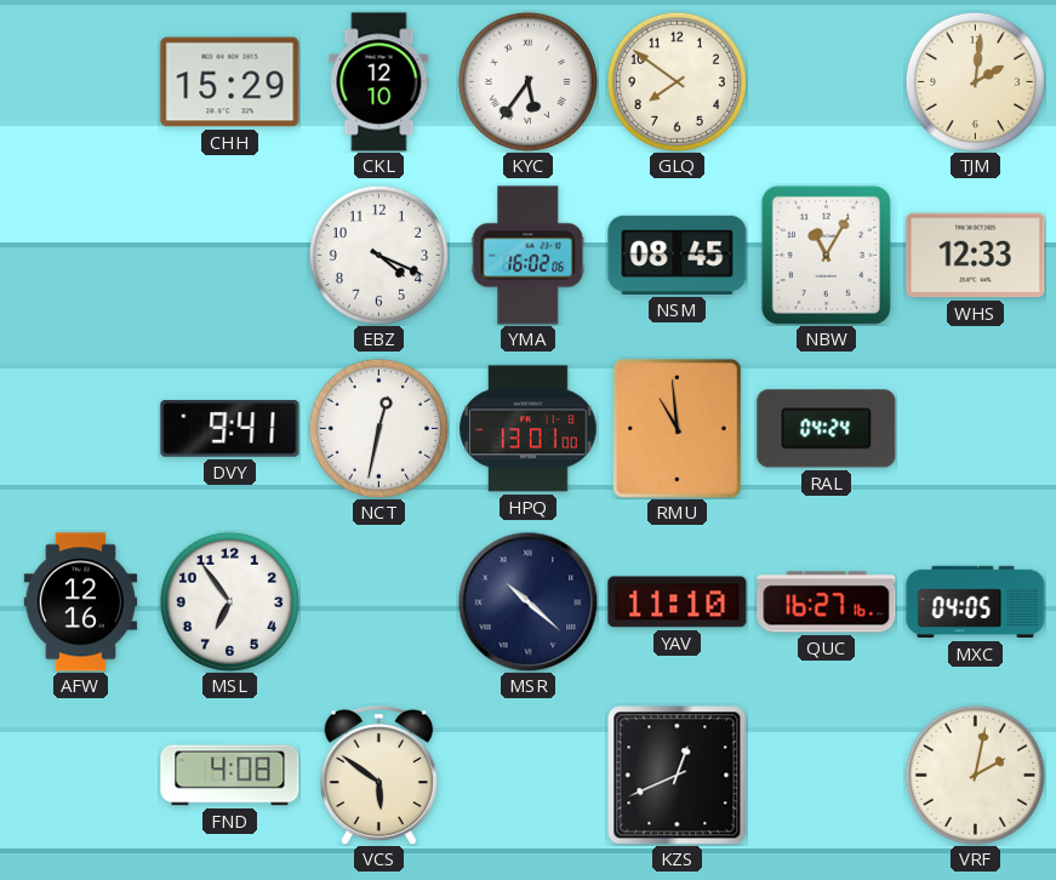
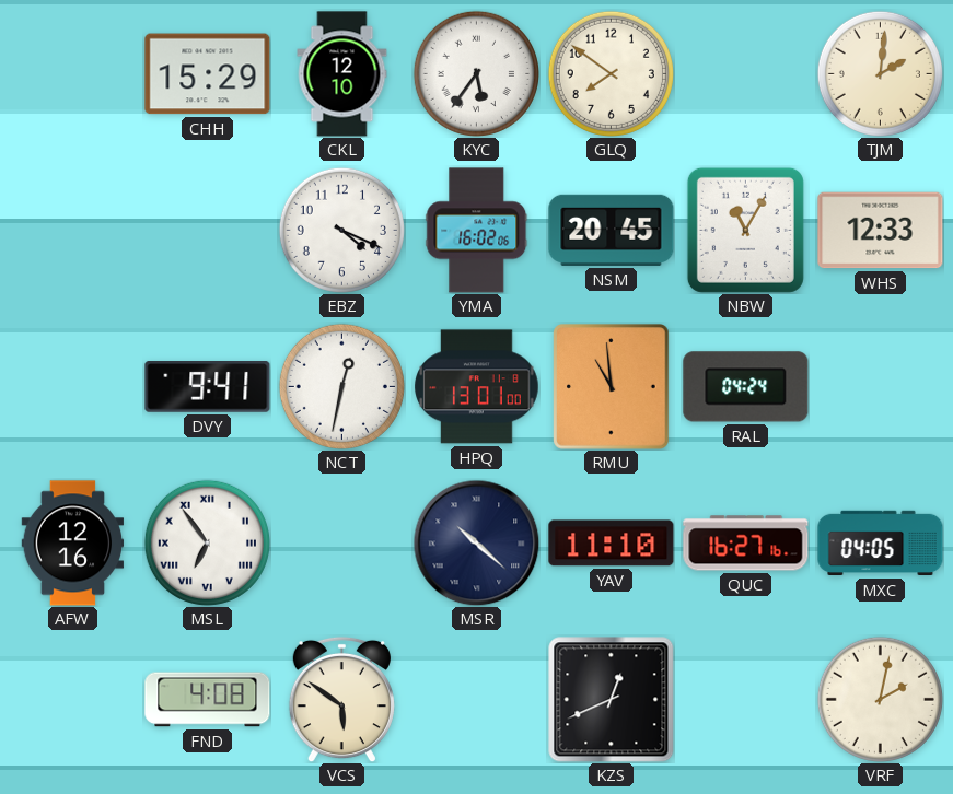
NSM: 08:45 -> 20:45
MSL numerals: Arabic -> Roman
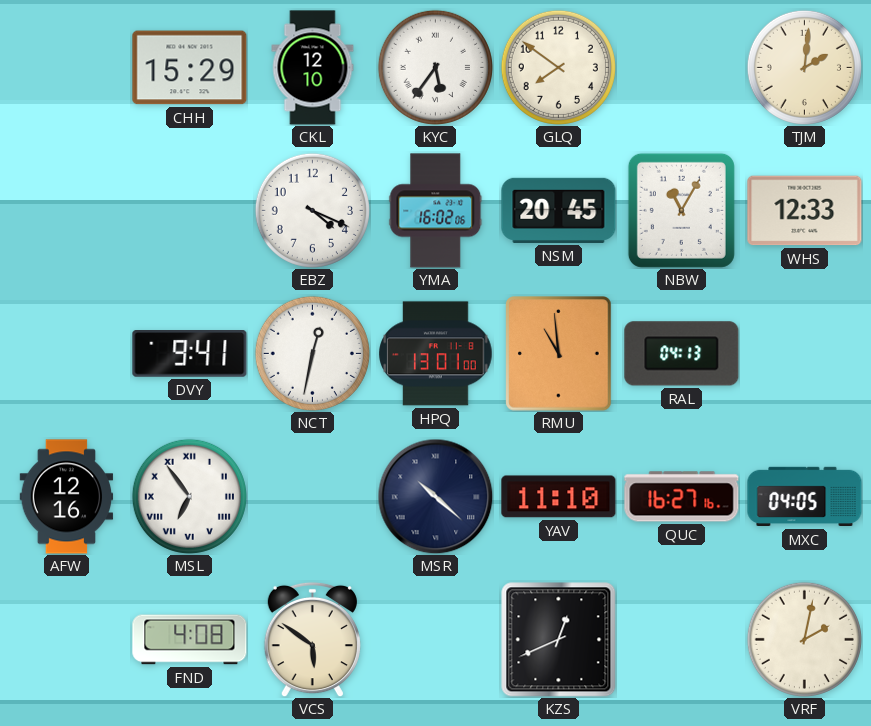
RAL: 04:24 -> 04:13
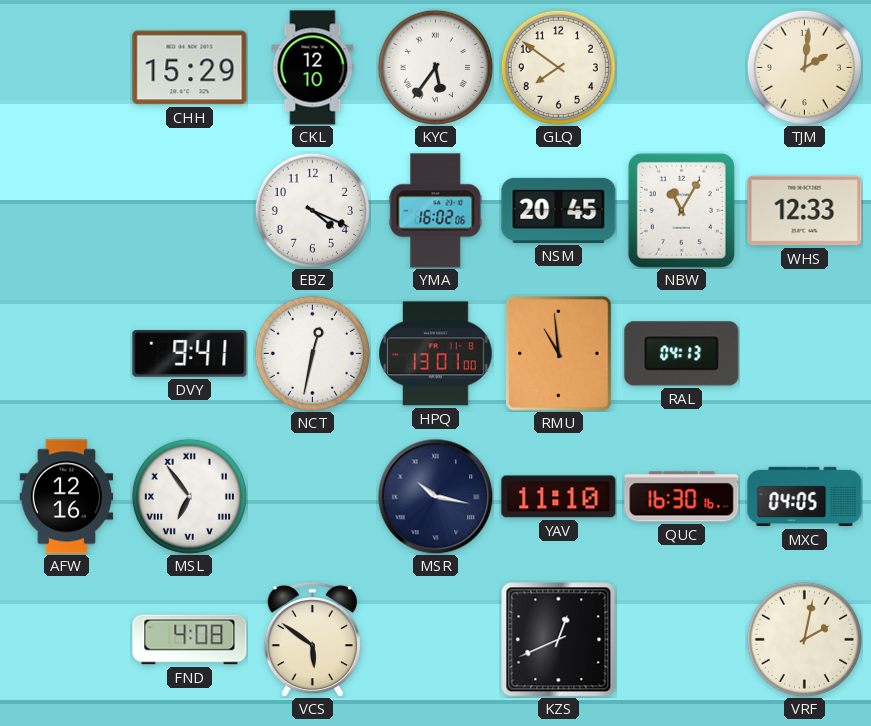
MSR: 10:22 -> 10:17
QUC: 16:27 -> 16:30
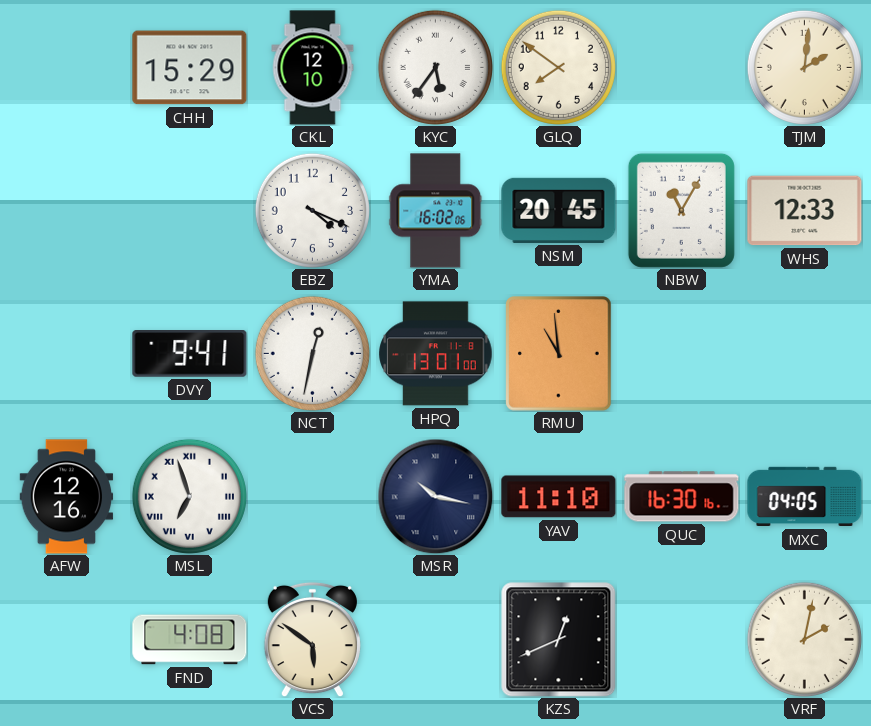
RAL: 04:13 -> none
MSL: 6:54 -> 6:57
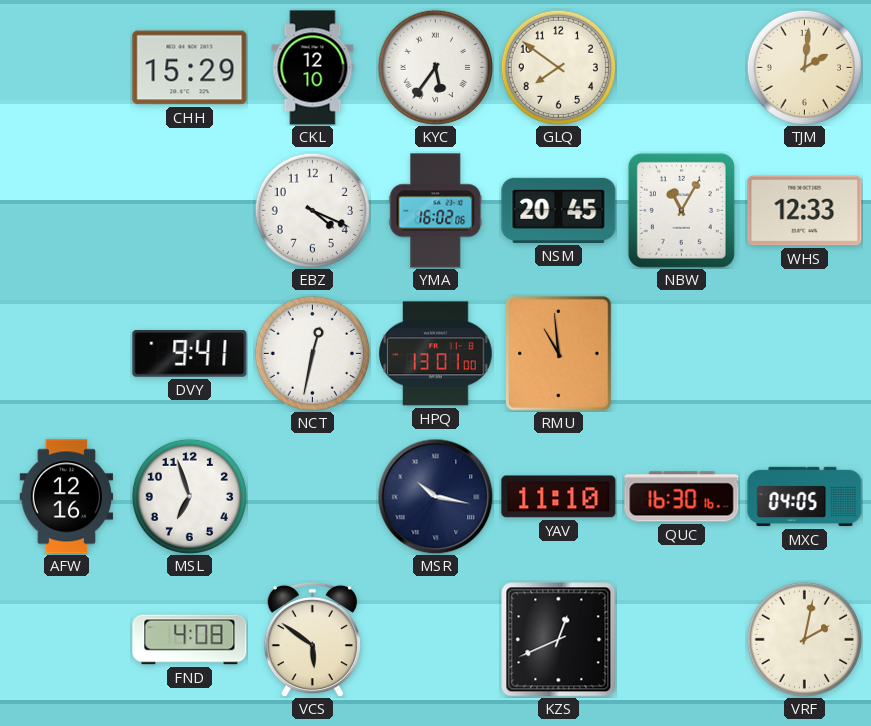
MSL numerals: Roman -> Arabic
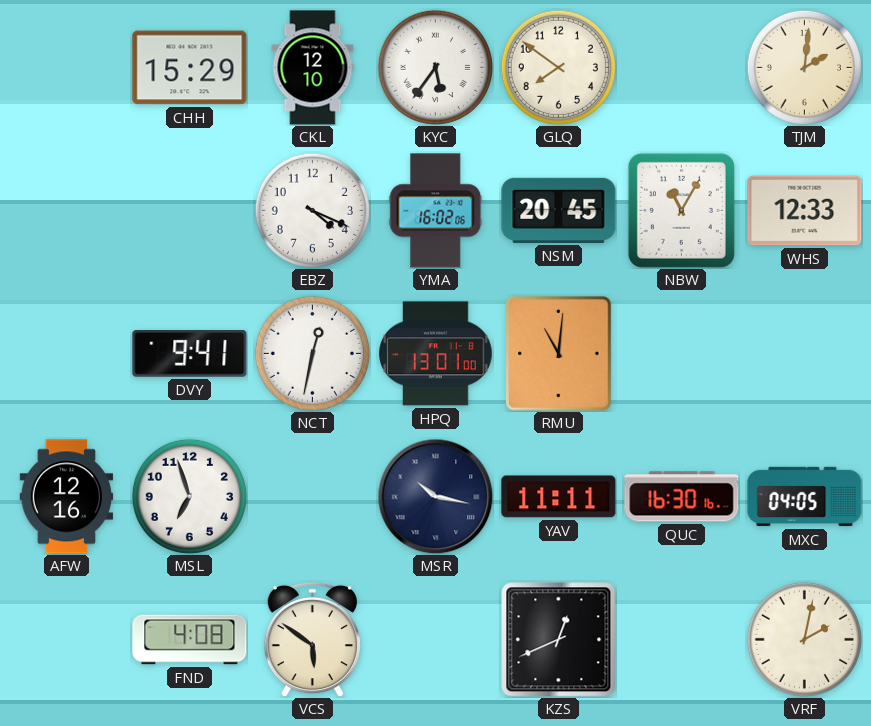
RMU: 10:59 -> 11:01
YAV: 11:10 -> 11:11
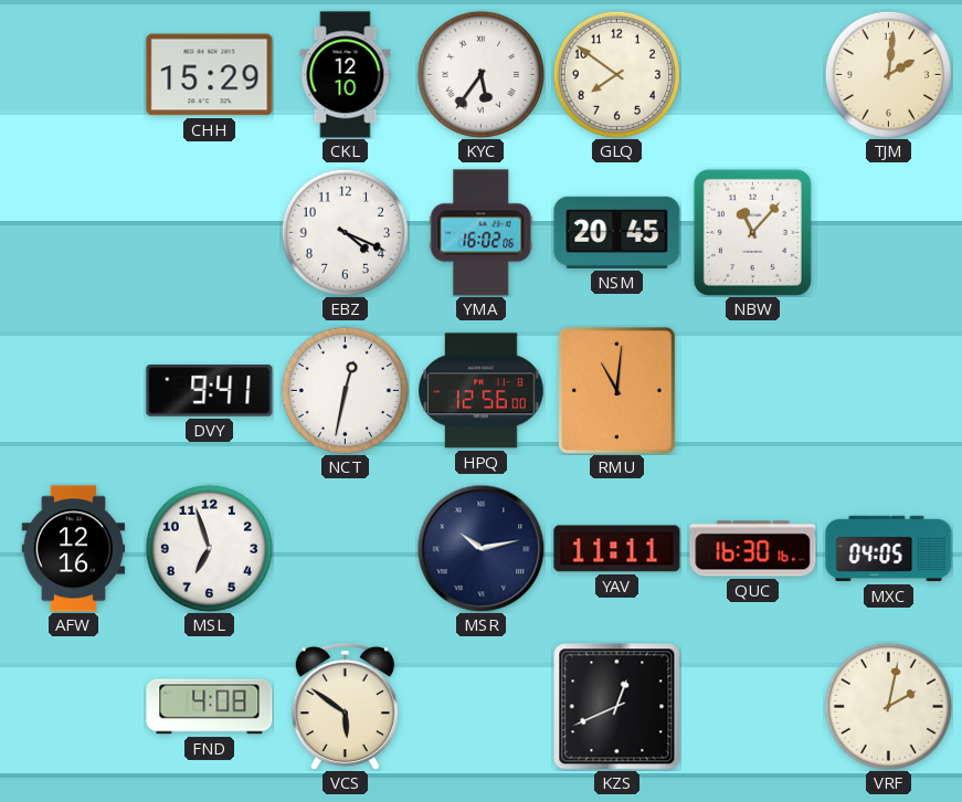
NBW: 11:05 -> 11:07
WHS: 12:33 -> none
HPQ: 13:01 -> 12:56
MSR: 10:17 -> 10:13
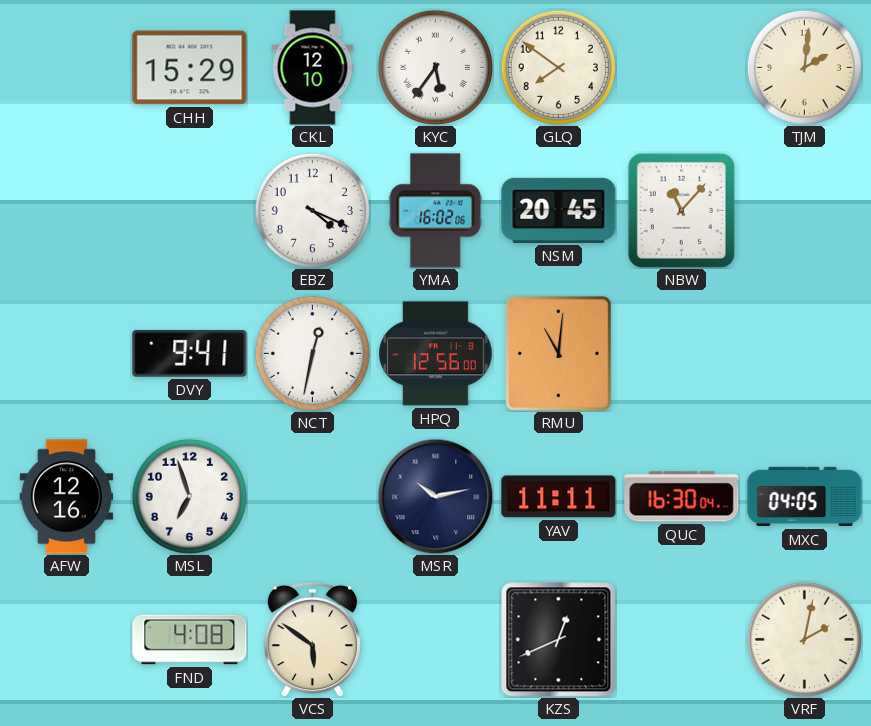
QUC: 16:30:16 -> 16:30:04
